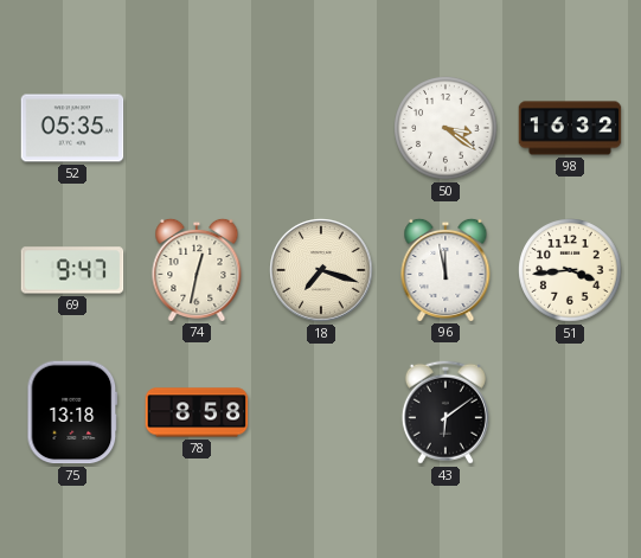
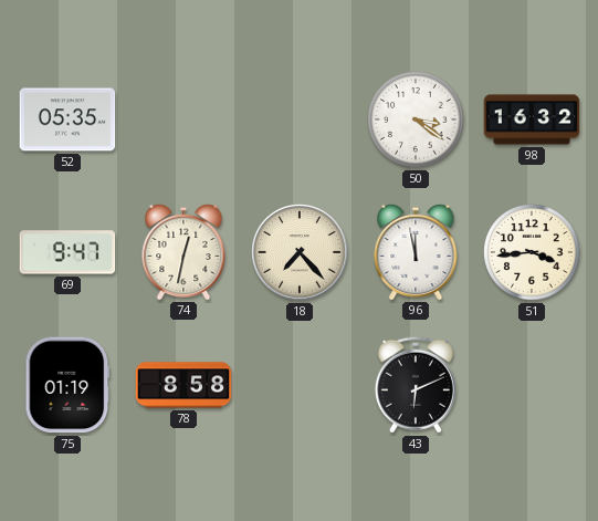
18: 7:18 -> 7:23
75: 13:18 -> 01:19
43: 6:09 -> 6:11
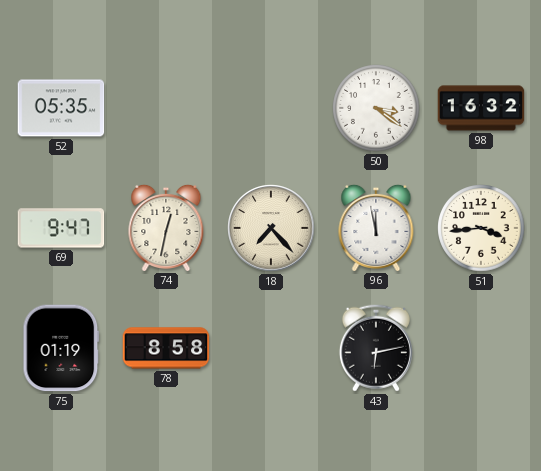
43: 6:11 -> 6:13
